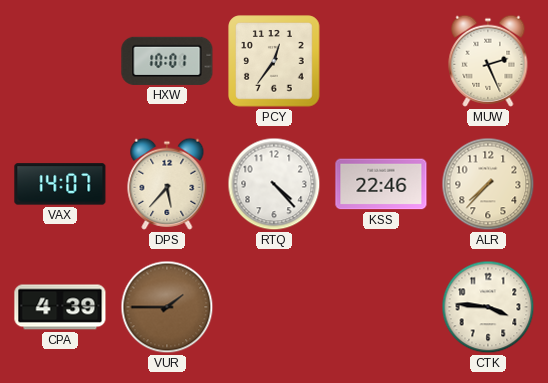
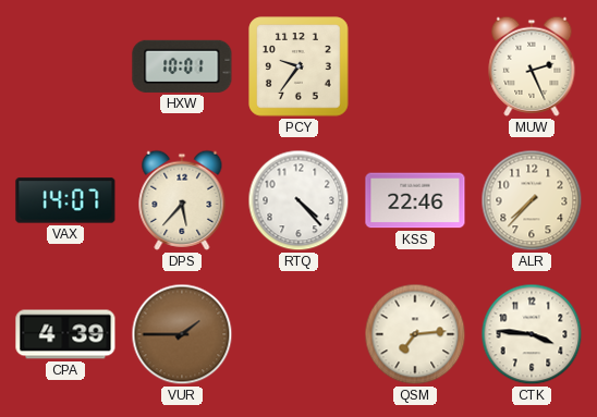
PCY: 12:36 -> 9:36
QSM: none -> 7:14
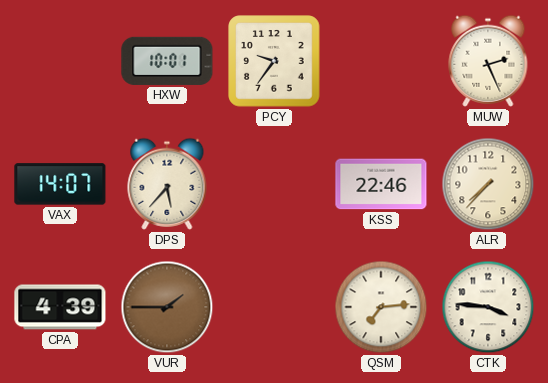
RTQ: 4:23 -> none
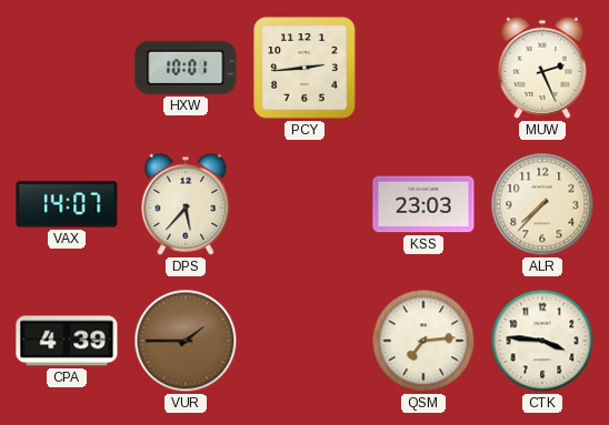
PCY: 9:36 -> 2:44
KSS: 22:46 -> 23:03
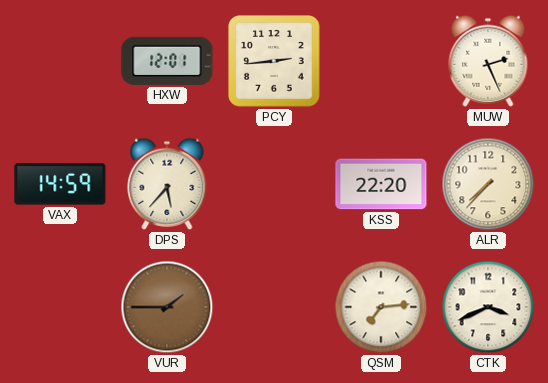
HXW: 10:01 -> 12:01
VAX: 14:07 -> 14:59
KSS: 23:03 -> 22:20
CPA: 4:39 -> none
CTK: 3:46 -> 3:41
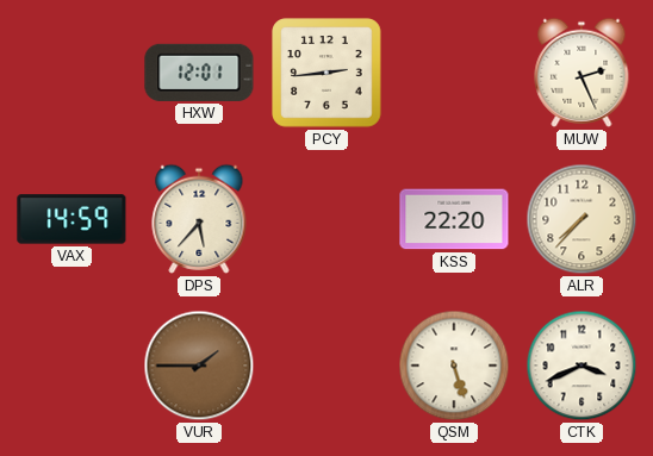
QSM: 7:14 -> 5:27
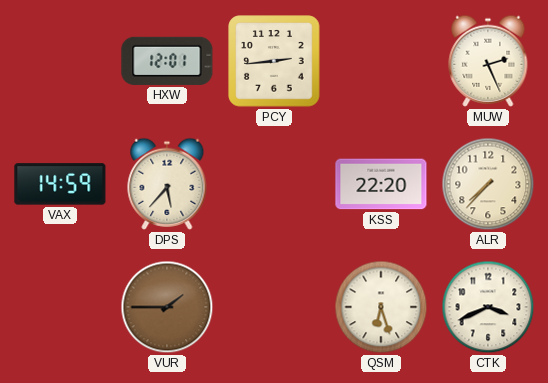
QSM: 5:27 -> 6:27
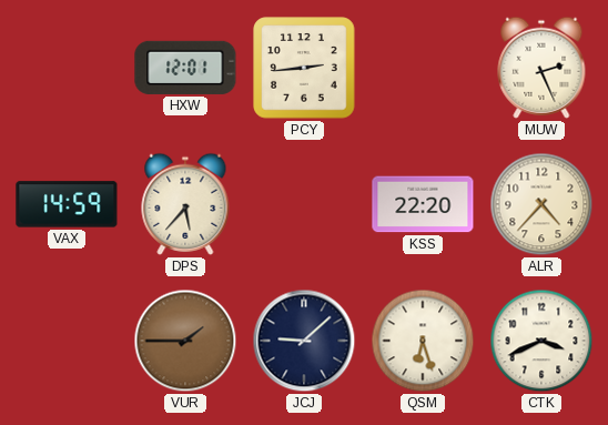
ALR: 7:37 -> 4:37
JCJ: none -> 9:08
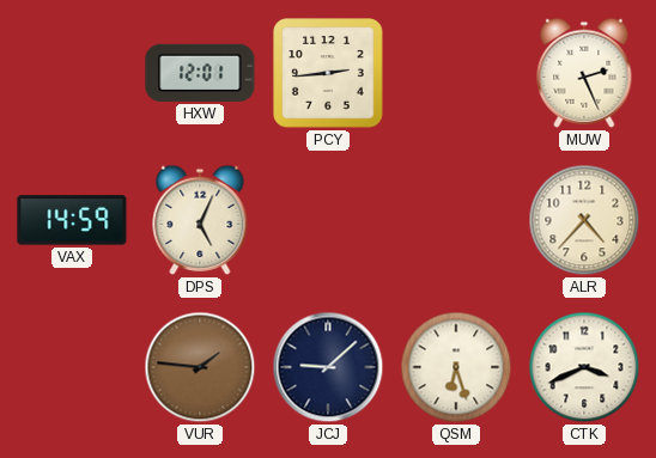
DPS: 5:37 -> 5:04
KSS: 22:20 -> none
VUR: 1:45 -> 1:46
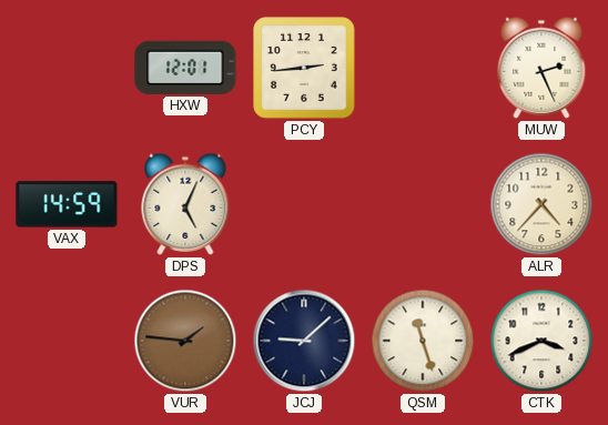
QSM: 6:27 -> 11:27
